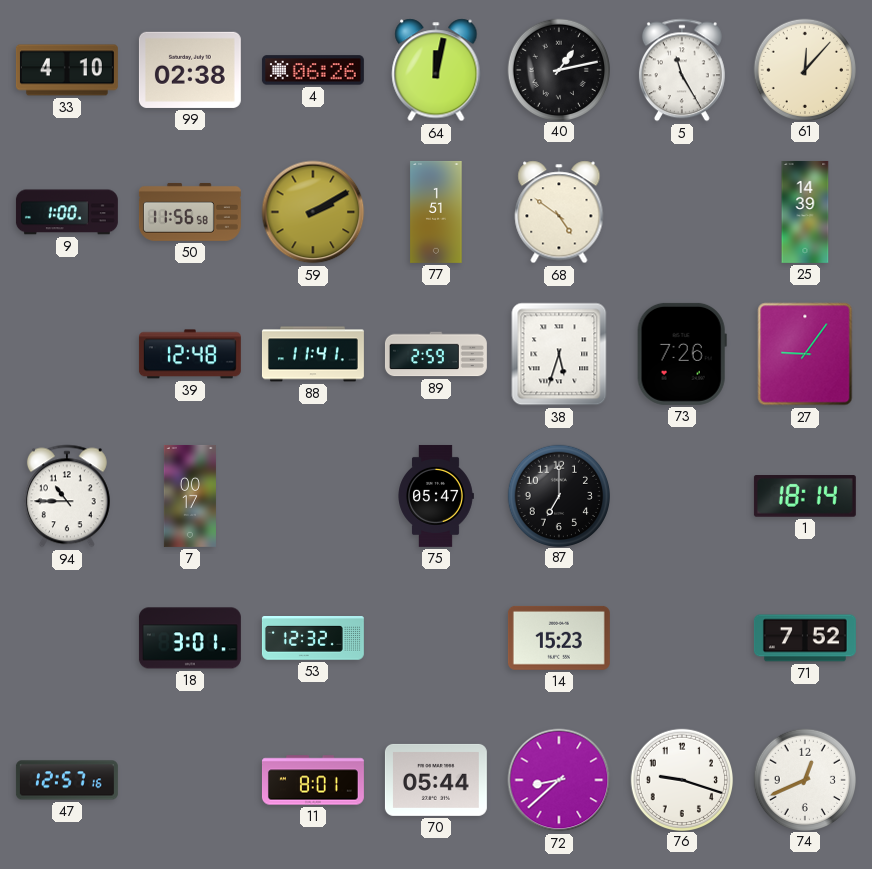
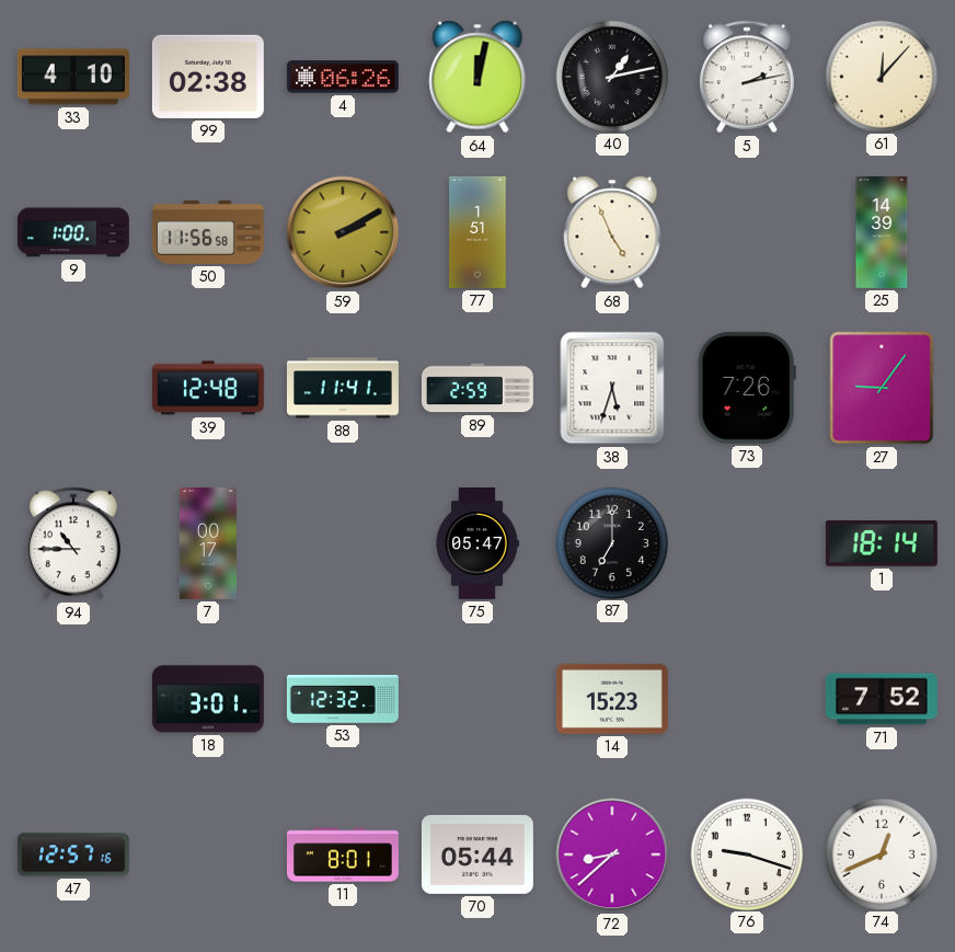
5: 11:25 -> 2:13
68: 4:51 -> 4:56
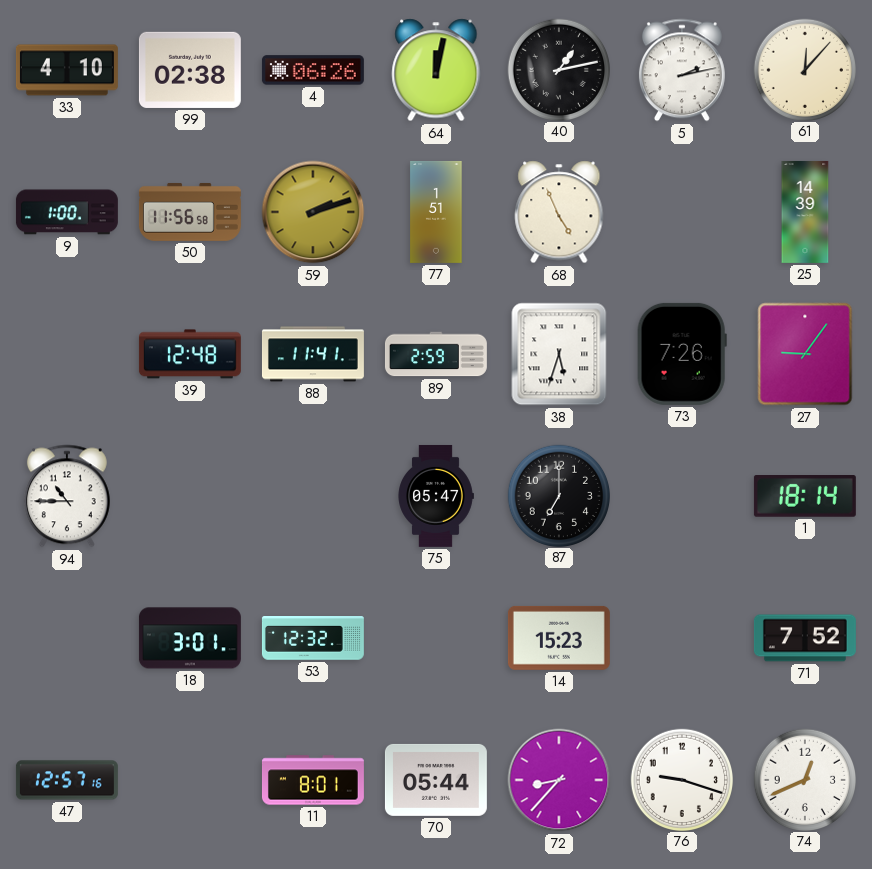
59: 2:10 -> 2:12
7: 00:17 -> none
72: 8:38 -> 8:37
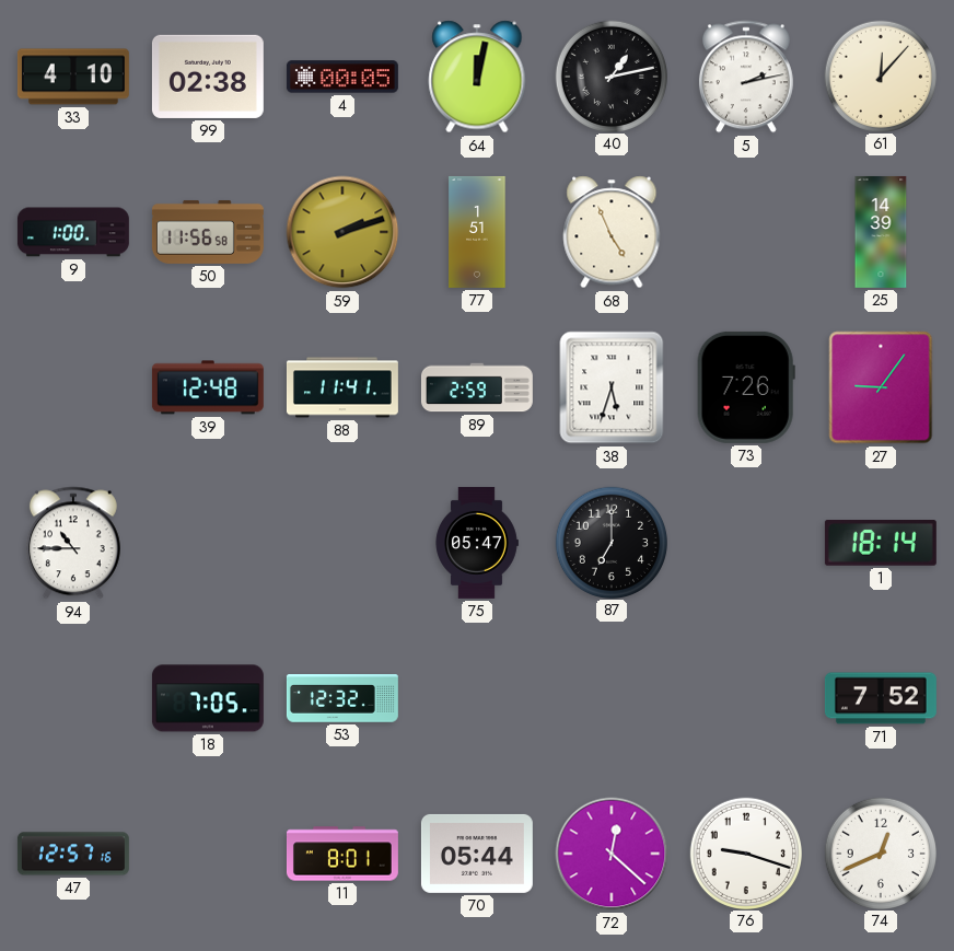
4: 06:26 -> 00:05
18: 3:01 -> 7:05
14: 15:23 -> none
72: 8:37 -> 12:22
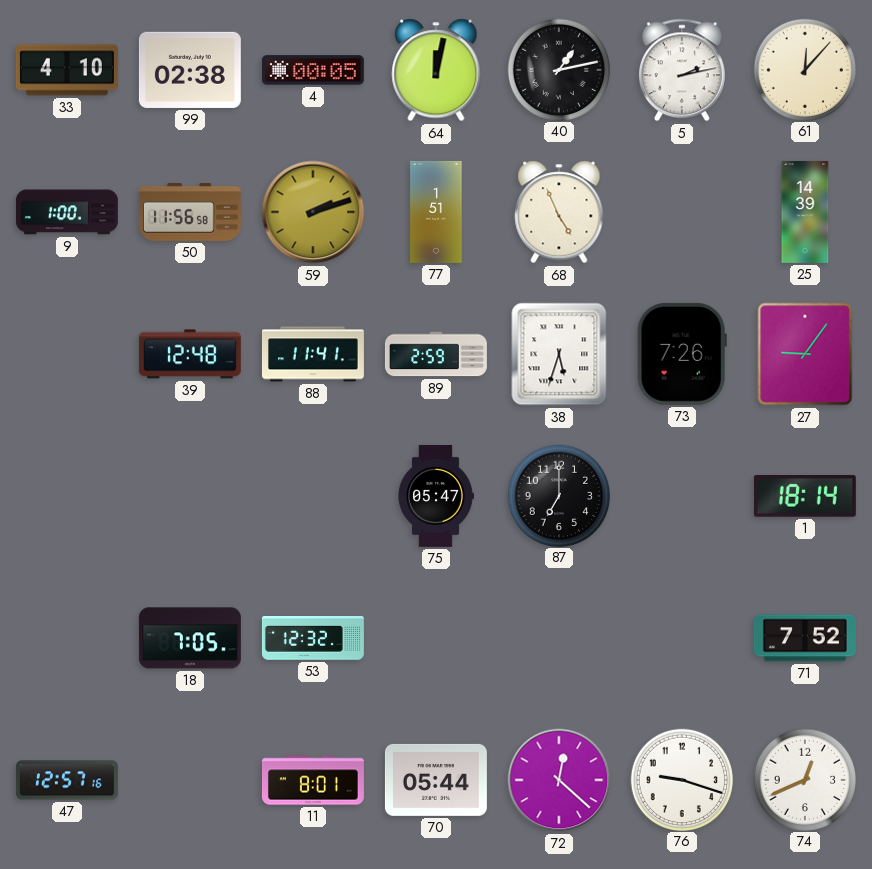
94: 10:45 -> none
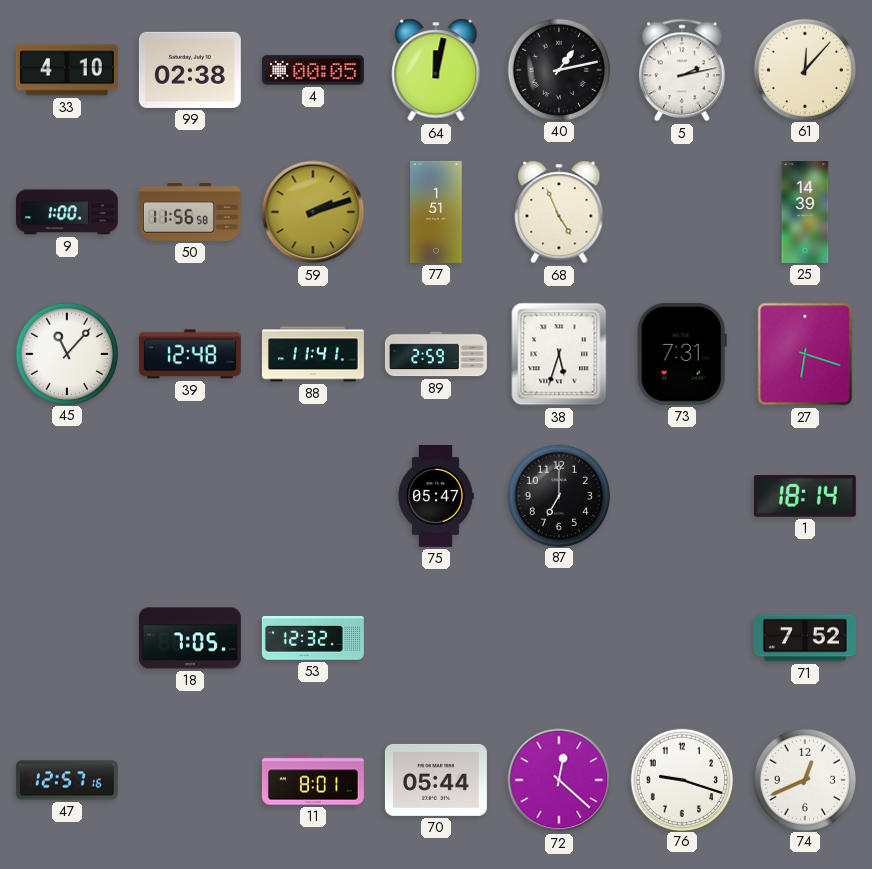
45: none -> 11:07
73: 7:26 -> 7:31
27: 9:06 -> 6:18
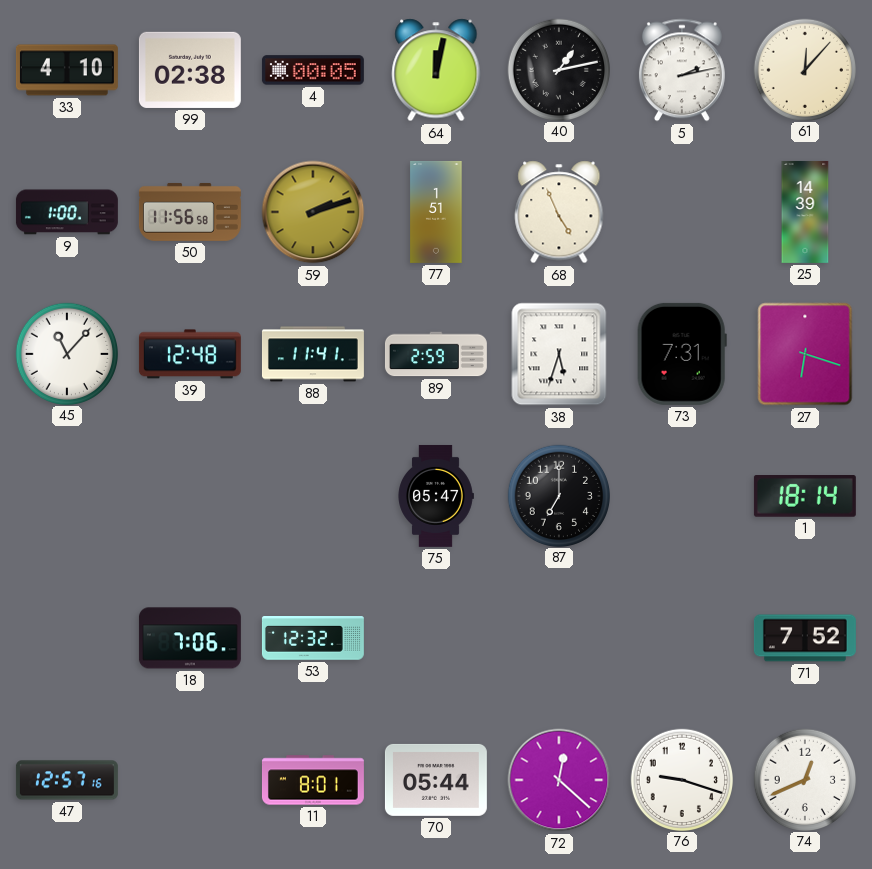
18: 7:05 -> 7:06
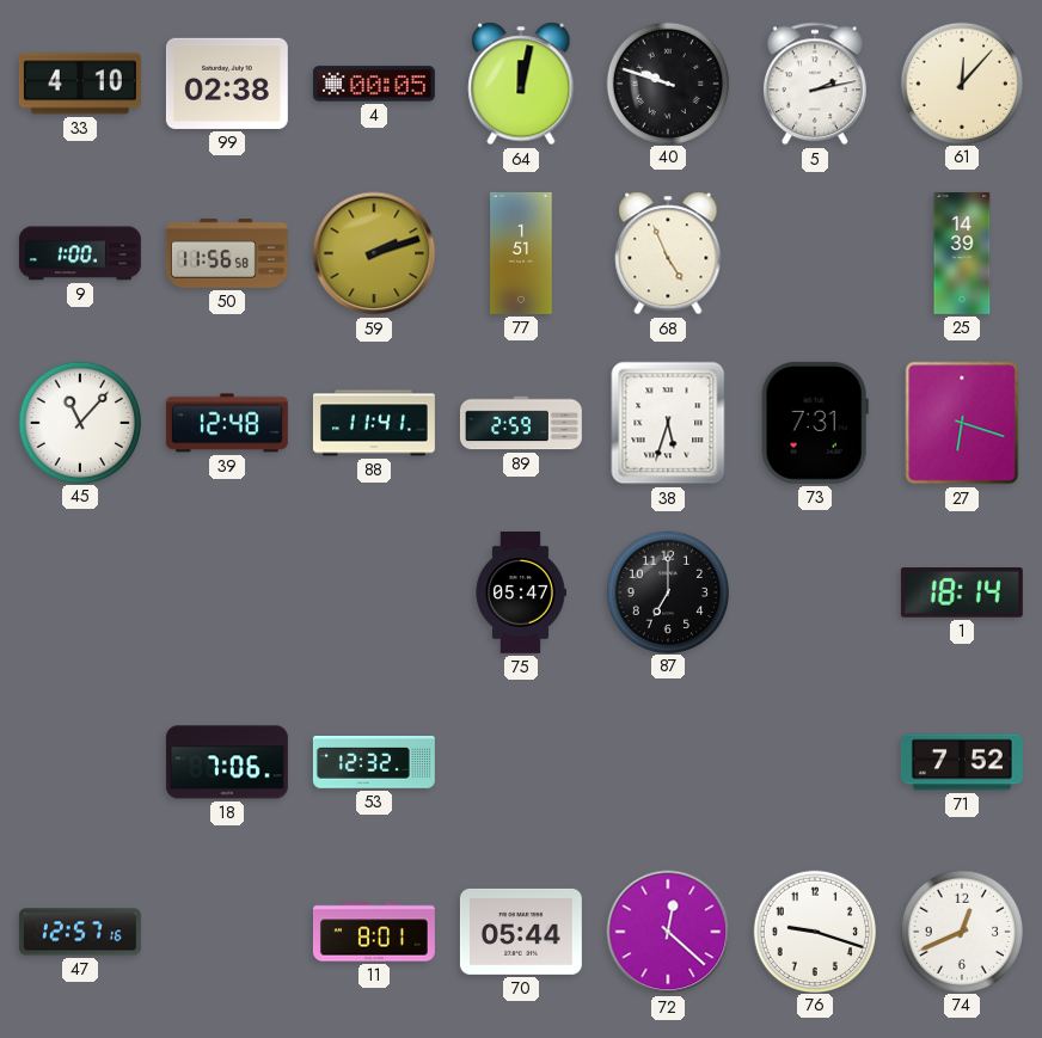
40: 1:13 -> 9:48
